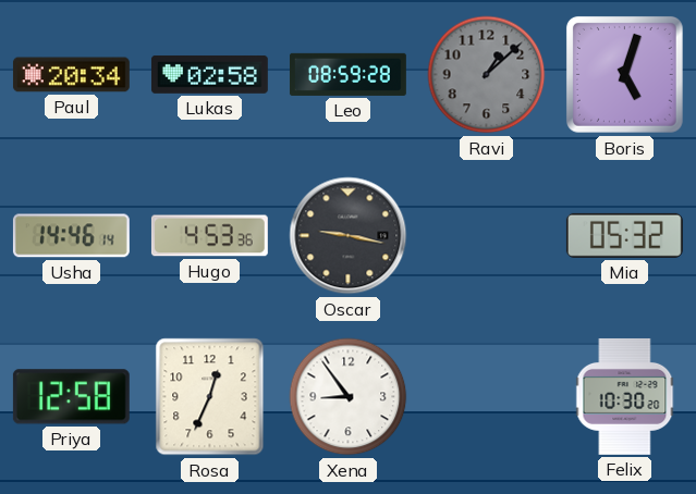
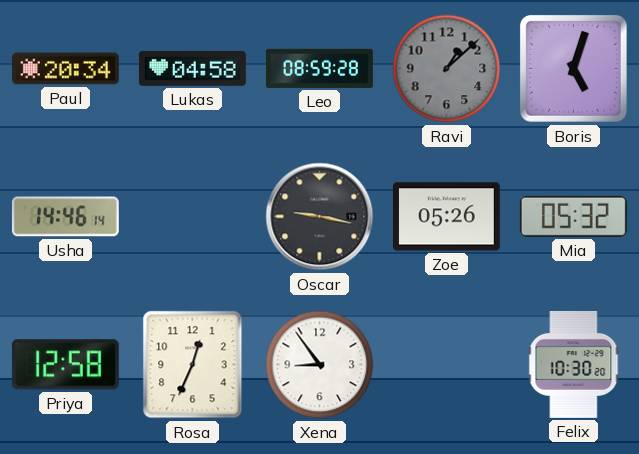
Lukas: 02:58 -> 04:58
Hugo: 4:53 -> none
Zoe: none -> 05:26
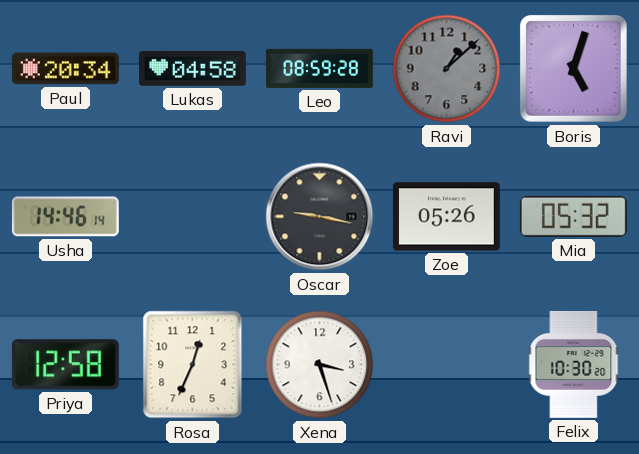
Xena: 8:54 -> 3:27
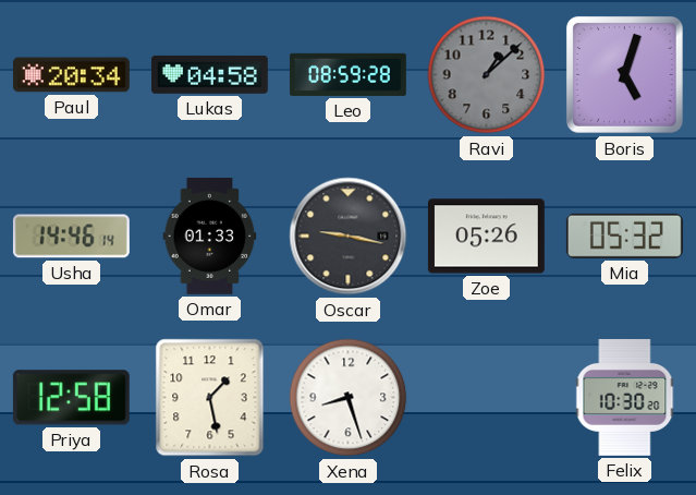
Omar: none -> 01:33
Rosa: 12:34 -> 1:28
Xena: 3:27 -> 8:27
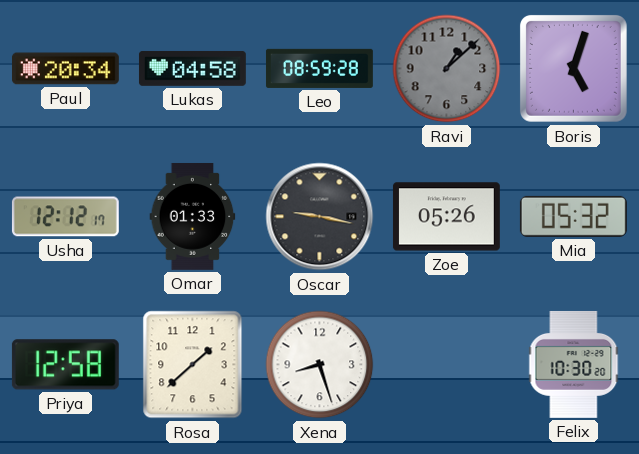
Usha: 14:46 -> 12:12
Rosa: 1:28 -> 1:38
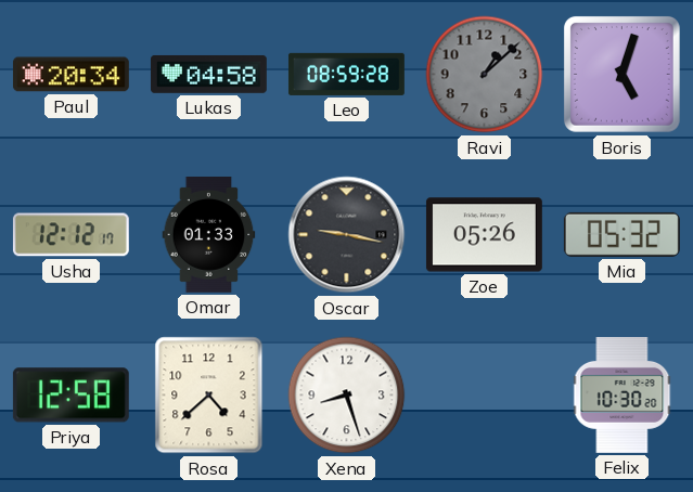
Rosa: 1:38 -> 4:38
